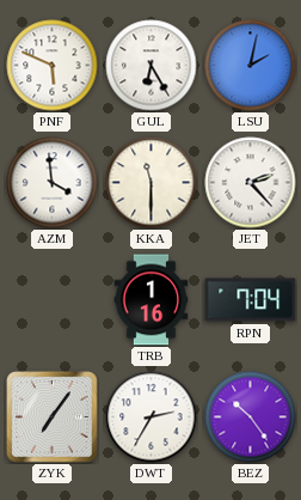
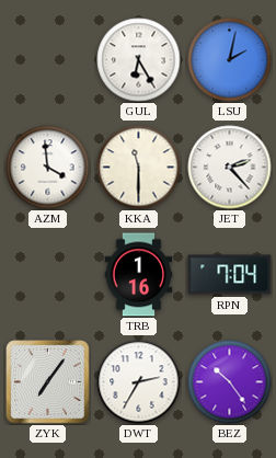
PNF: 5:49 -> none
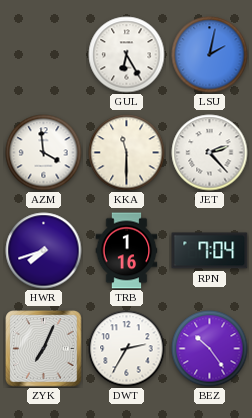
HWR: none -> 7:42
ZYK: 7:06 -> 7:04
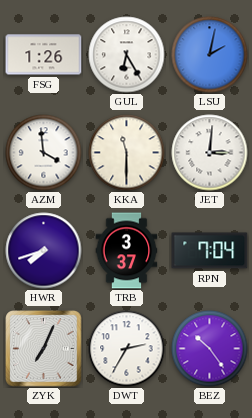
FSG: none -> 1:26
JET: 2:23 -> 3:01
TRB: 1:16 -> 3:37
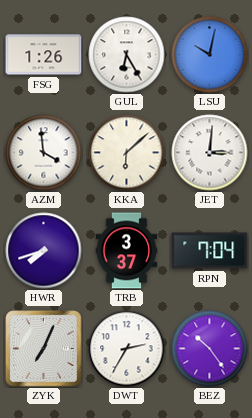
LSU: 2:02 -> 10:02
KKA: 11:30 -> 6:08
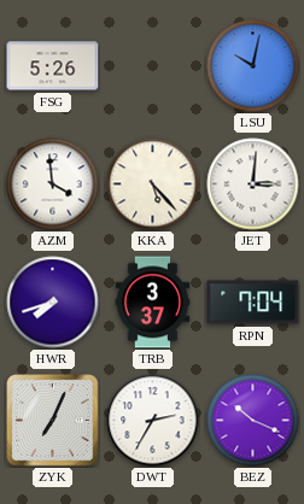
FSG: 1:26 -> 5:26
GUL: 6:25 -> none
KKA: 6:08 -> 5:23
BEZ: 10:24 -> 10:19
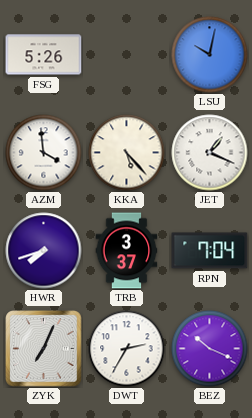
JET: 3:01 -> 1:19
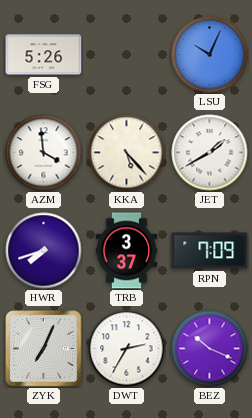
LSU: 10:02 -> 10:04
JET: 1:19 -> 1:40
RPN: 7:04 -> 7:09
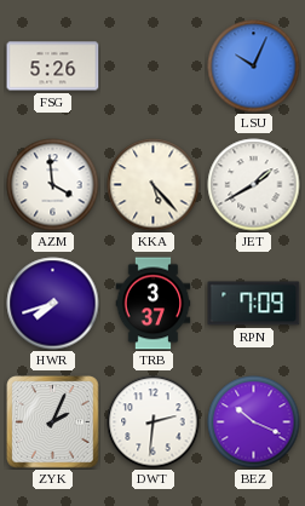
ZYK: 7:04 -> 2:04
DWT: 2:35 -> 2:31
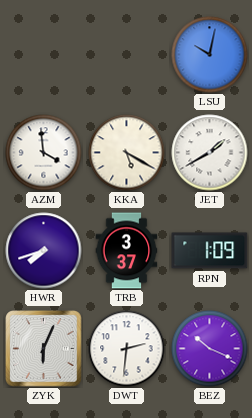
FSG: 5:26 -> none
LSU: 10:04 -> 10:02
KKA: 5:23 -> 5:20
RPN: 7:09 -> 1:09
ZYK: 2:04 -> 6:04
